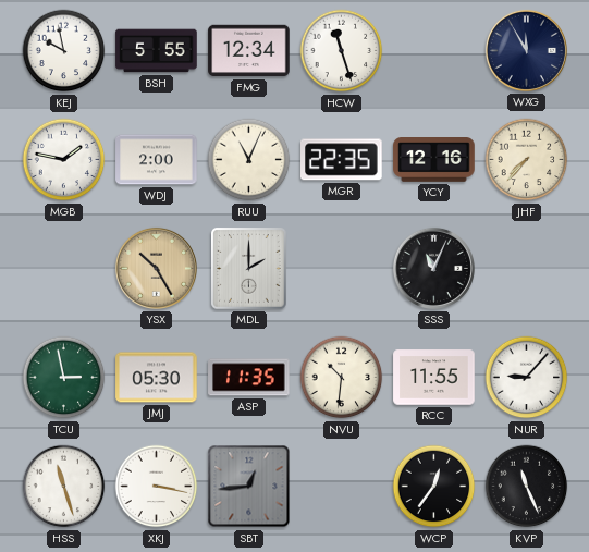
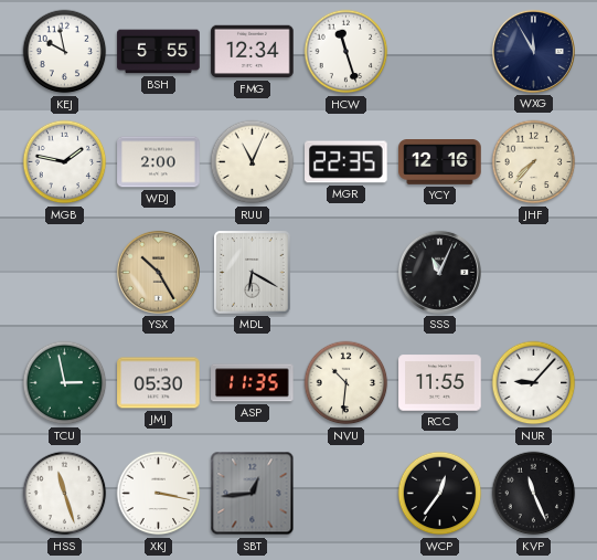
MDL: 2:00 -> 6:20
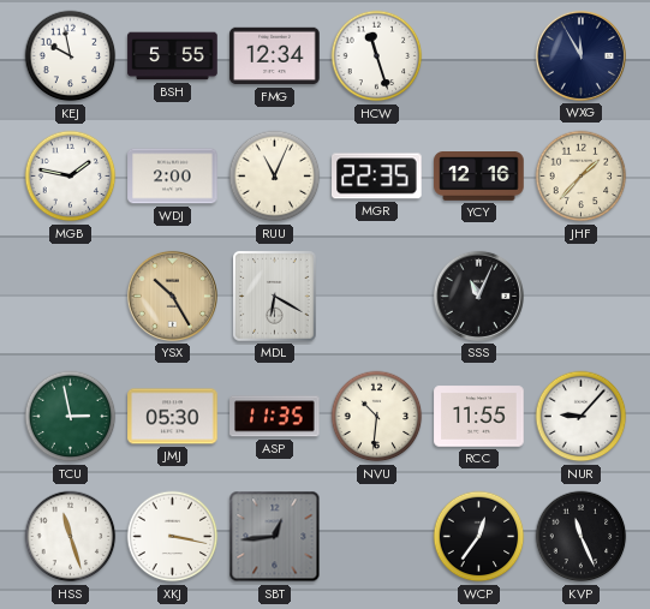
JHF: 7:37 -> 1:37
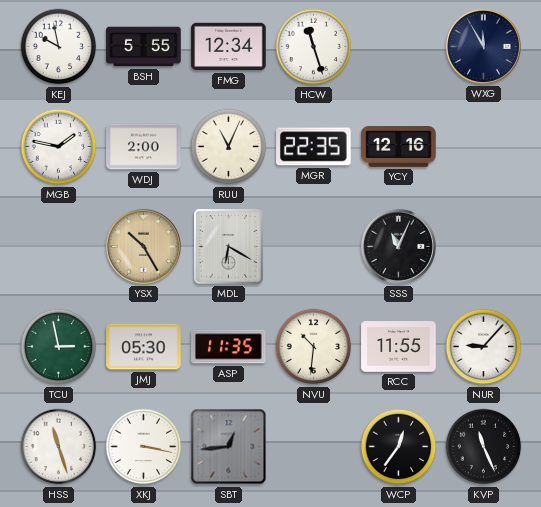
JHF: 1:37 -> none
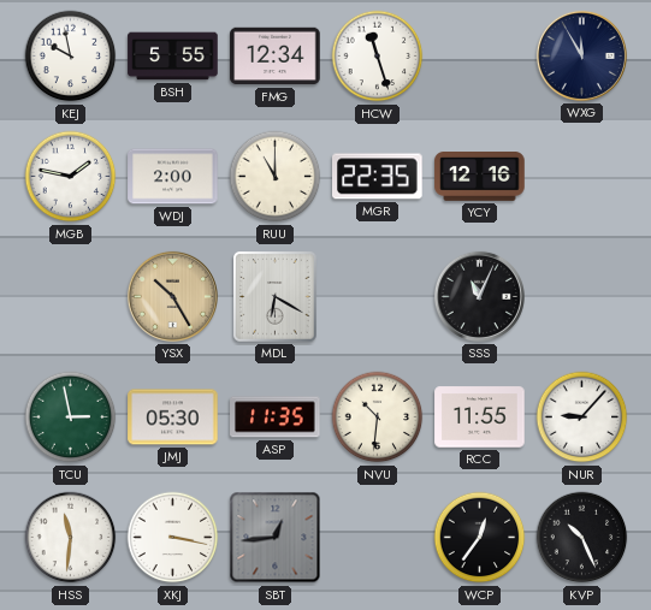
RUU: 11:04 -> 11:00
HSS: 11:27 -> 11:31
KVP: 11:26 -> 10:26
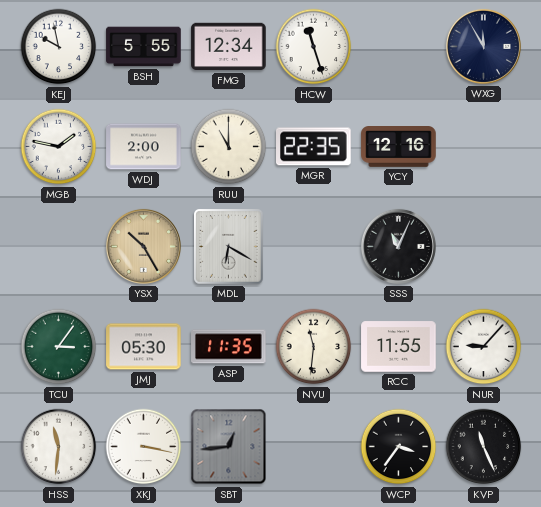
TCU: 2:58 -> 3:06
NVU: 10:31 -> 11:31
WCP: 12:36 -> 3:36
KVP: 10:26 -> 11:26
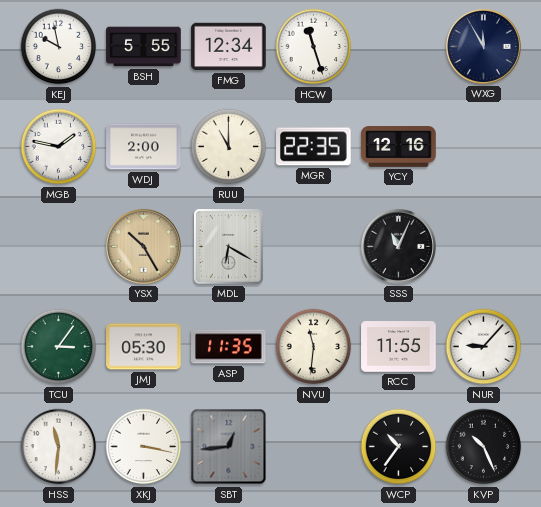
WCP: 3:36 -> 10:36
KVP: 11:26 -> 10:26
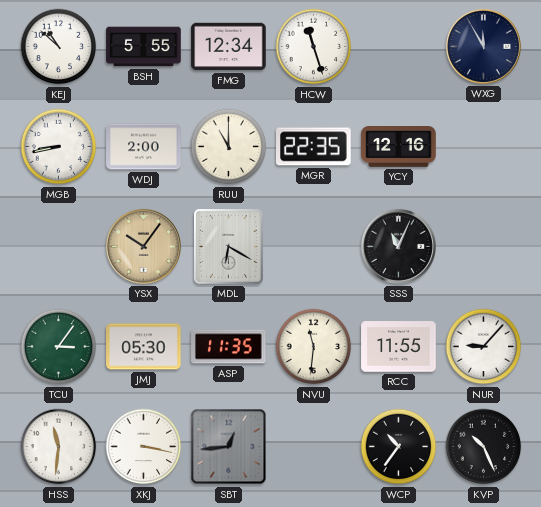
KEJ: 9:58 -> 10:52
MGB: 1:47 -> 8:43
YSX: 10:25 -> 10:06
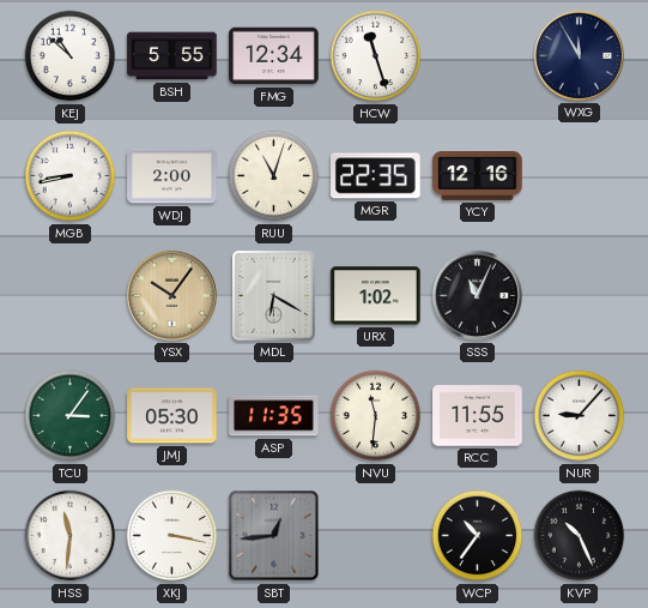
RUU: 11:00 -> 11:03
URX: none -> 1:02
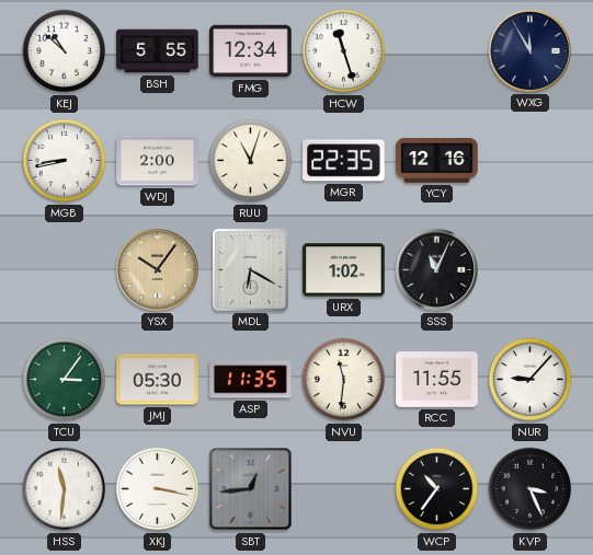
KVP: 10:26 -> 3:26
